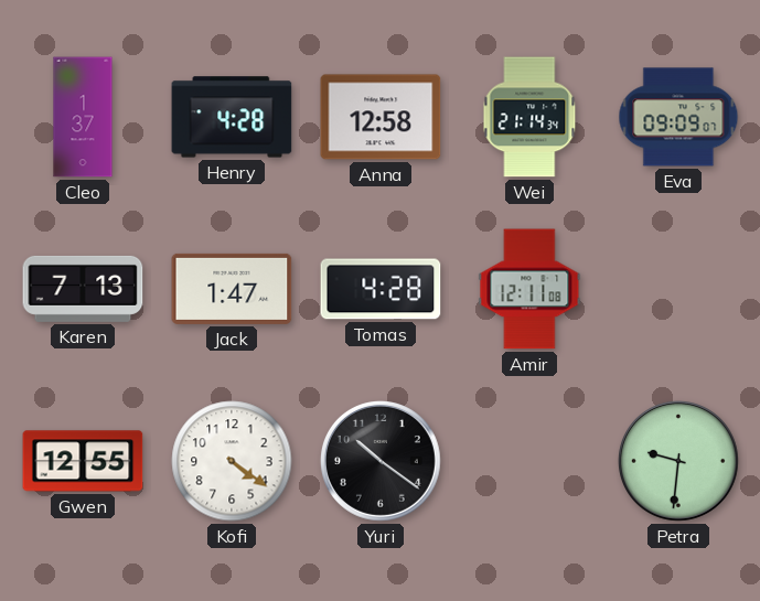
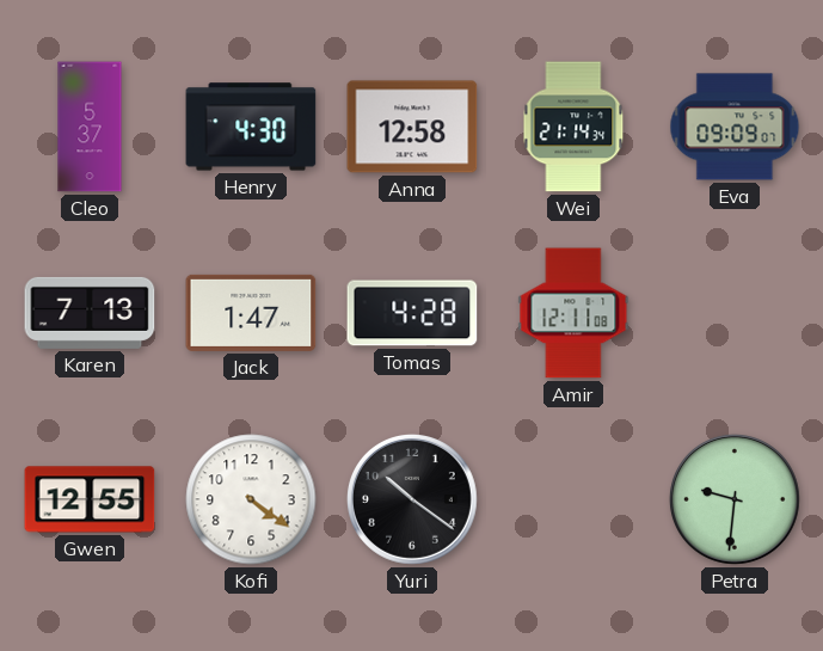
Cleo: 1:37 -> 5:37
Henry: 4:28 -> 4:30
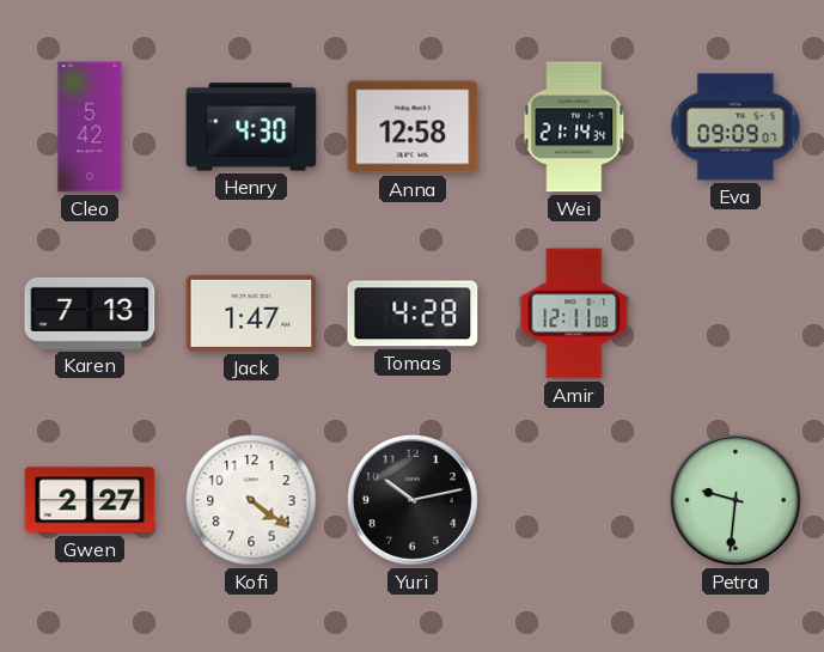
Cleo: 5:37 -> 5:42
Gwen: 12:55 -> 2:27
Yuri: 10:21 -> 10:13
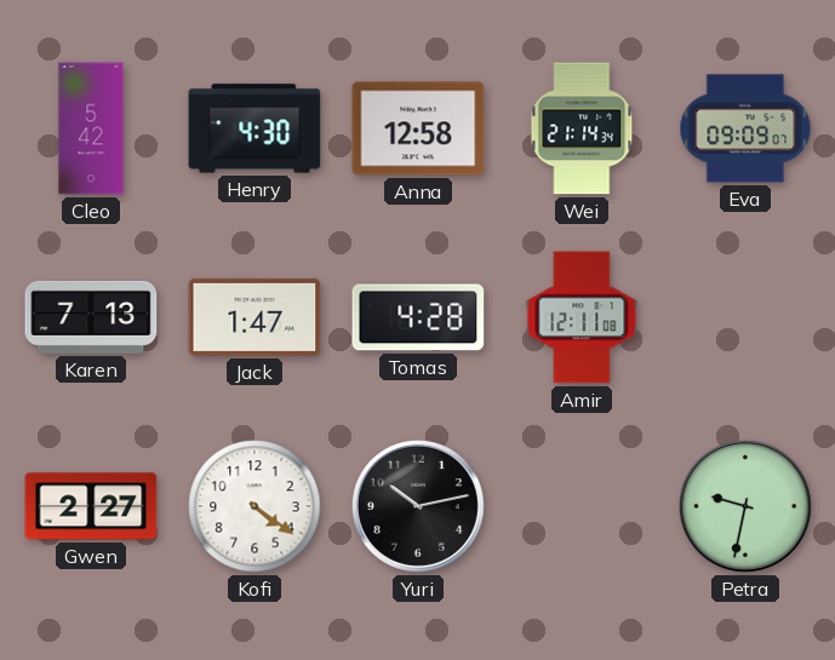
Petra: 9:31 -> 9:32
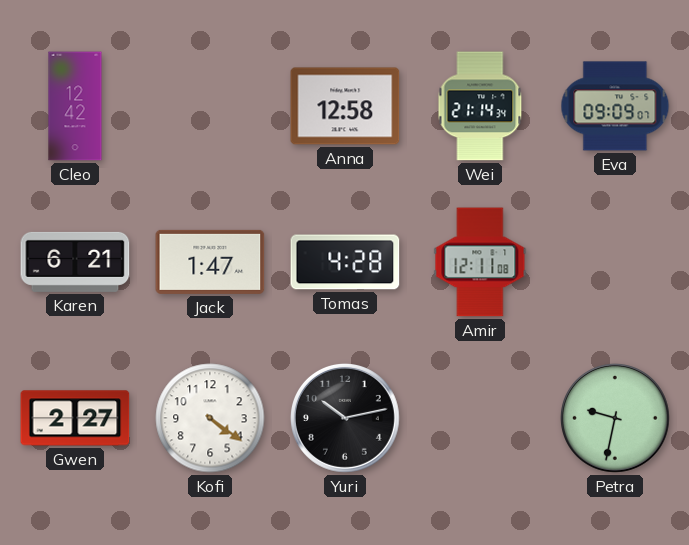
Cleo: 5:42 -> 12:42
Henry: 4:30 -> none
Karen: 7:13 -> 6:21
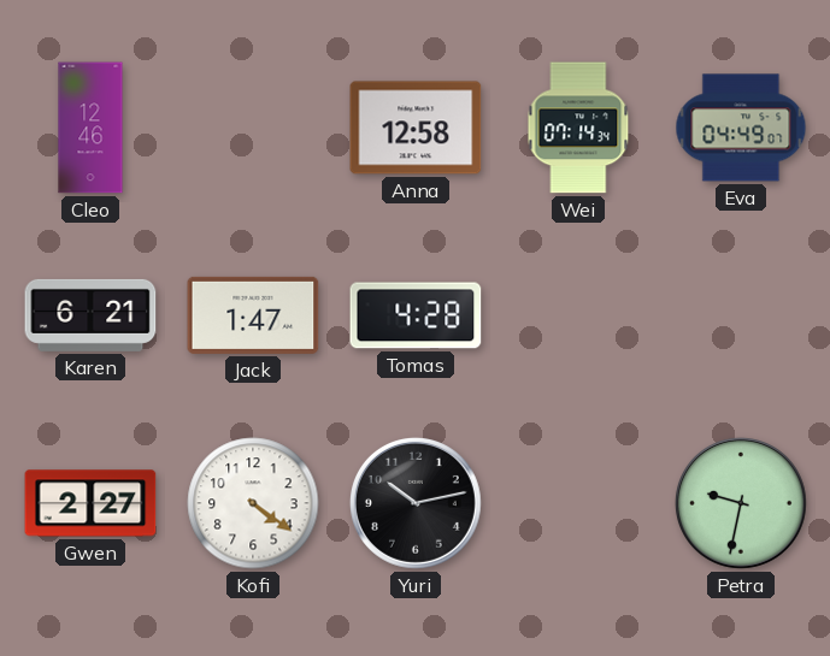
Cleo: 12:42 -> 12:46
Wei: 21:14 -> 07:14
Eva: 09:09 -> 04:49
Amir: 12:11 -> none
